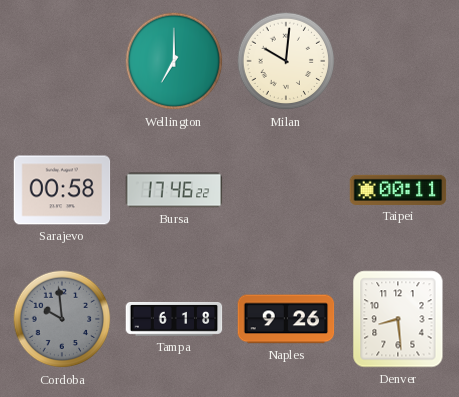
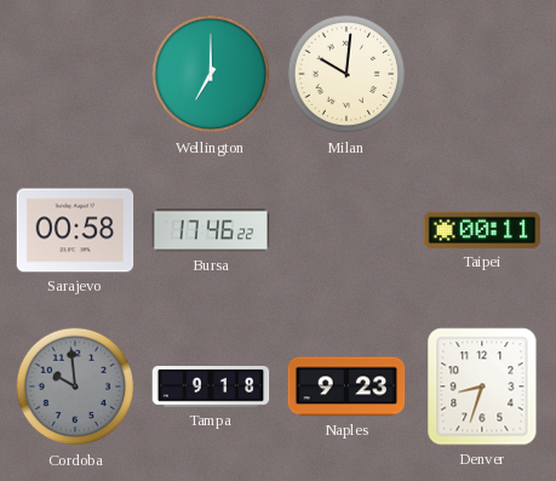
Tampa: 6:18 -> 9:18
Naples: 9:26 -> 9:23
Denver: 8:29 -> 8:33
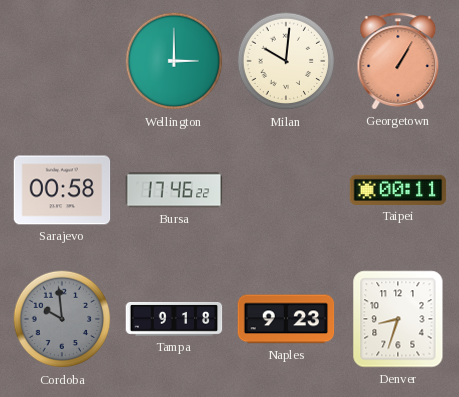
Wellington: 7:00 -> 3:00
Georgetown: none -> 1:05
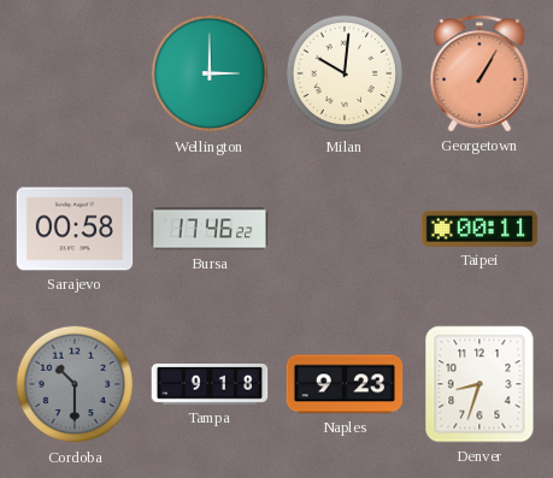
Cordoba: 9:59 -> 10:30
